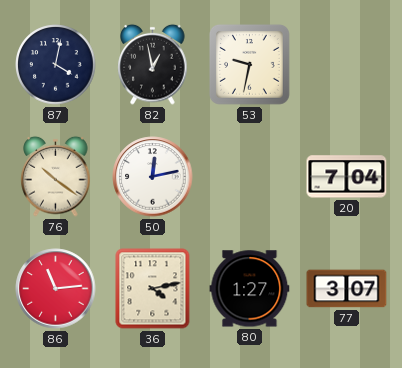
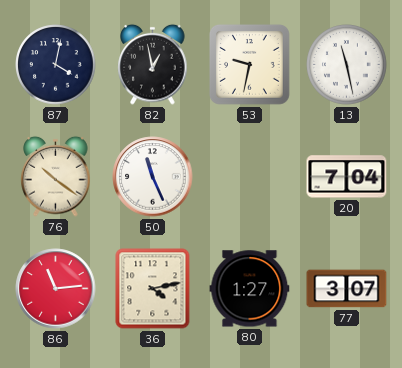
13: none -> 11:28
50: 12:13 -> 11:26
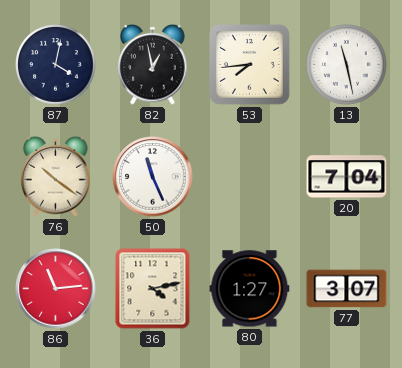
53: 9:32 -> 7:44
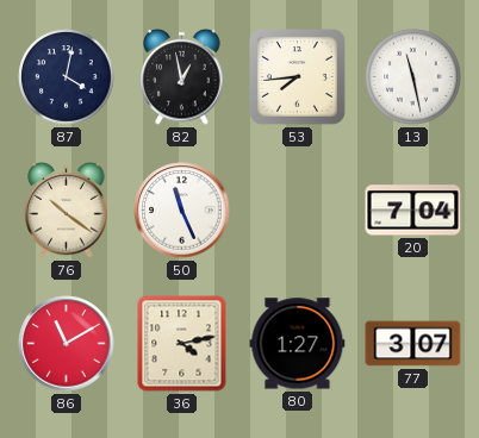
86: 11:14 -> 11:10
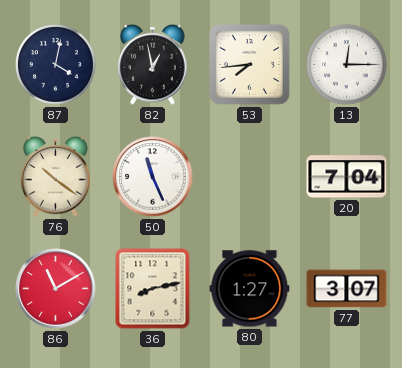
13: 11:28 -> 12:15
36: 4:13 -> 8:13
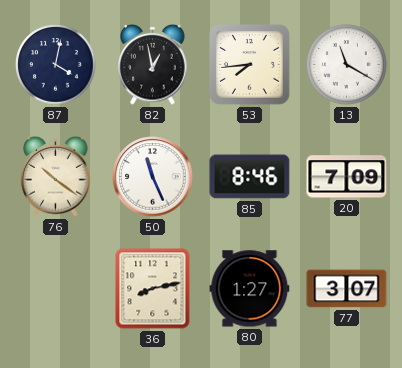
13: 12:15 -> 11:20
85: none -> 8:46
20: 7:04 -> 7:09
86: 11:10 -> none
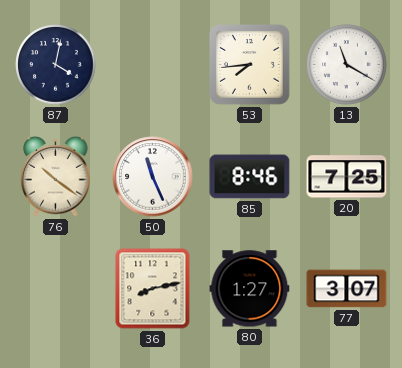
82: 12:58 -> none
20: 7:09 -> 7:25
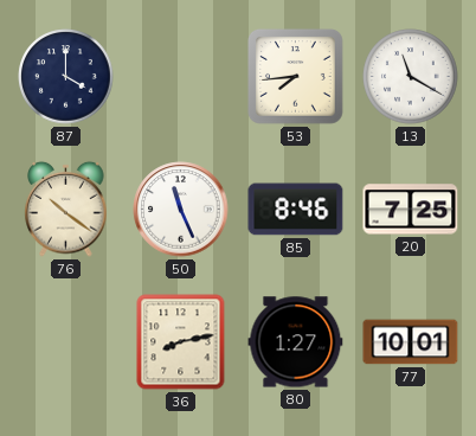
87: 4:02 -> 4:00
77: 3:07 -> 10:01
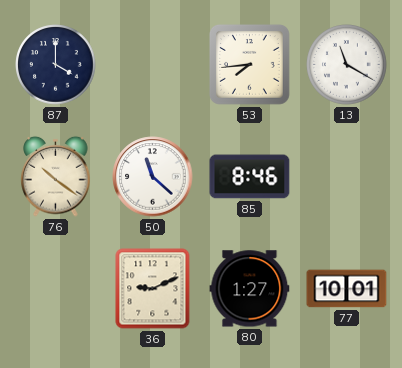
50: 11:26 -> 11:22
20: 7:25 -> none
36: 8:13 -> 9:11
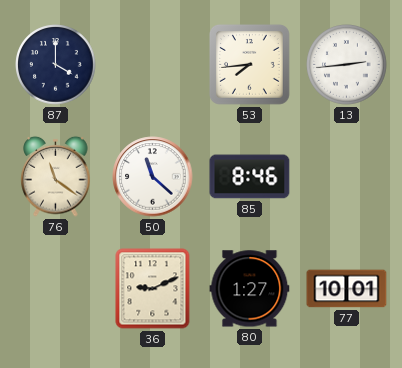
13: 11:20 -> 2:44
76: 10:21 -> 11:21
